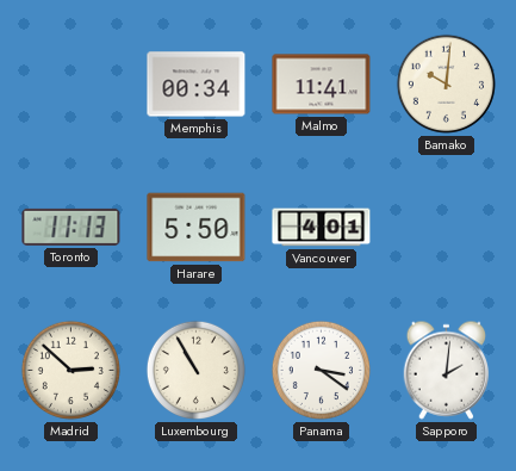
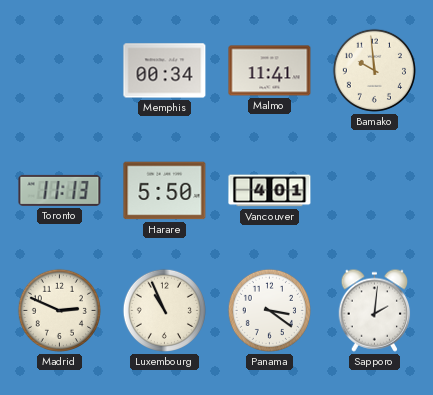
Bamako: 10:01 -> 9:59
Madrid: 2:52 -> 2:49
Luxembourg: 10:55 -> 10:56
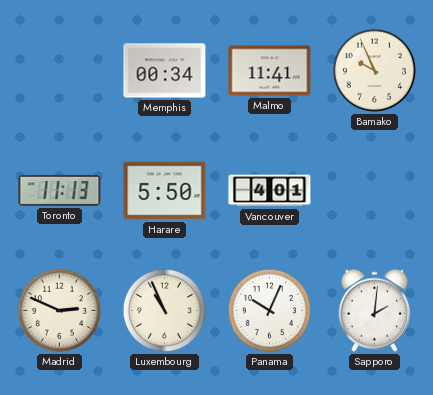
Bamako: 9:59 -> 9:56
Panama: 3:21 -> 10:04
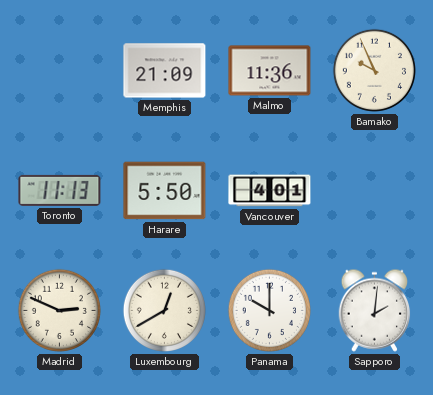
Memphis: 00:34 -> 21:09
Malmo: 11:41 -> 11:36
Luxembourg: 10:56 -> 12:40
Panama: 10:04 -> 10:00
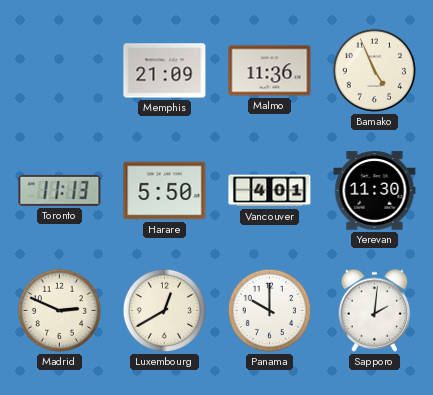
Bamako: 9:56 -> 4:56
Yerevan: none -> 11:30
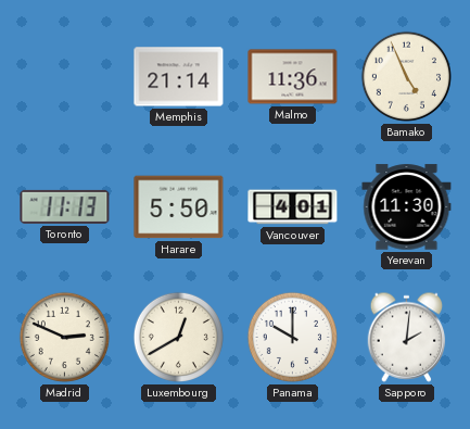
Memphis: 21:09 -> 21:14
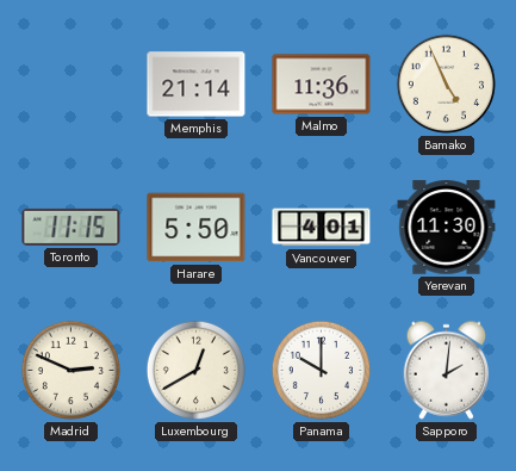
Toronto: 11:13 -> 11:15
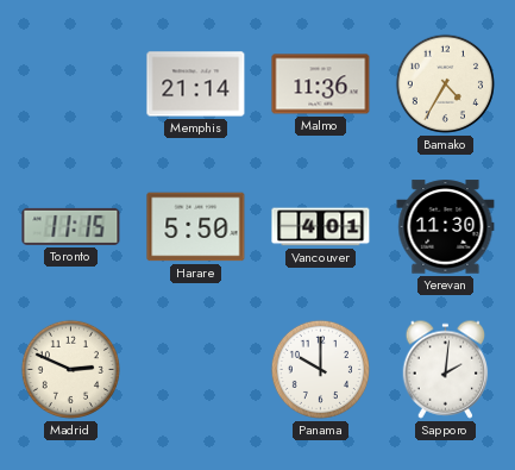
Bamako: 4:56 -> 4:35
Luxembourg: 12:40 -> none
